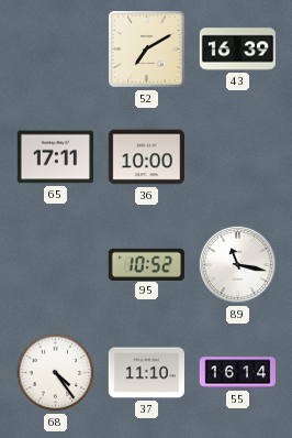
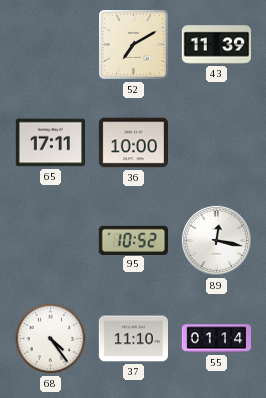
43: 16:39 -> 11:39
89: 11:17 -> 12:17
55: 16:14 -> 01:14
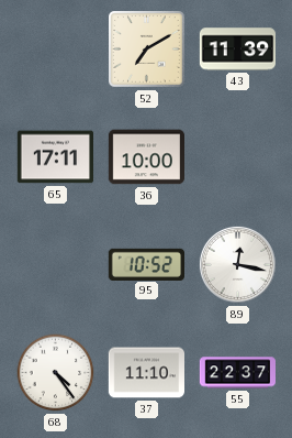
55: 01:14 -> 22:37
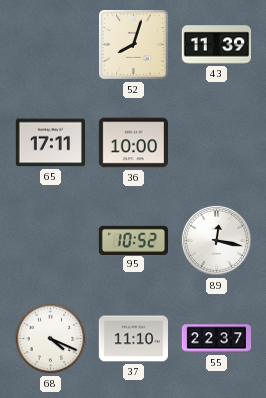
52: 7:10 -> 8:03
68: 4:24 -> 4:19
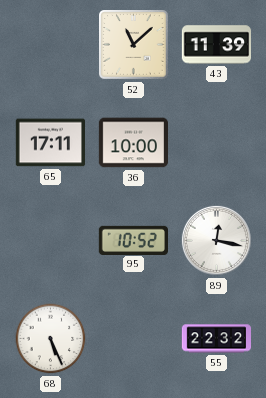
52: 8:03 -> 11:08
68: 4:19 -> 5:26
37: 11:10 -> none
55: 22:37 -> 22:32
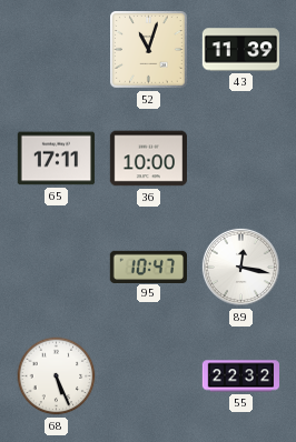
52: 11:08 -> 11:03
95: 10:52 -> 10:47
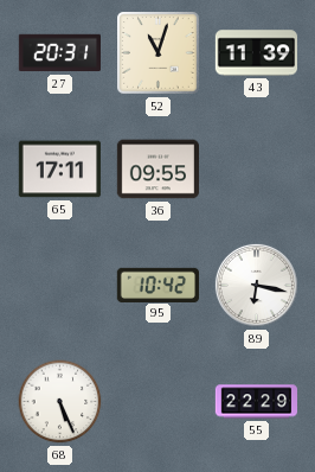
27: none -> 20:31
36: 10:00 -> 09:55
95: 10:47 -> 10:42
89: 12:17 -> 6:17
55: 22:32 -> 22:29
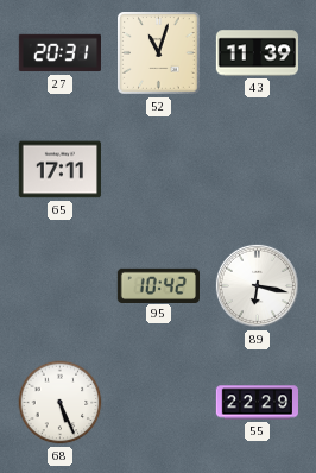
36: 09:55 -> none
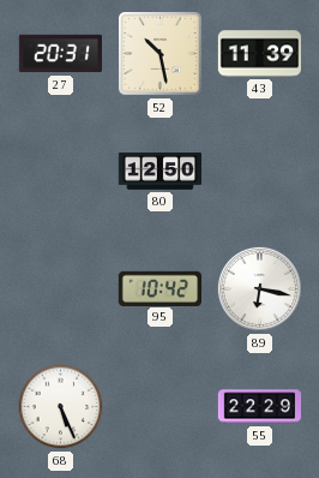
52: 11:03 -> 10:28
65: 17:11 -> none
80: none -> 12:50
